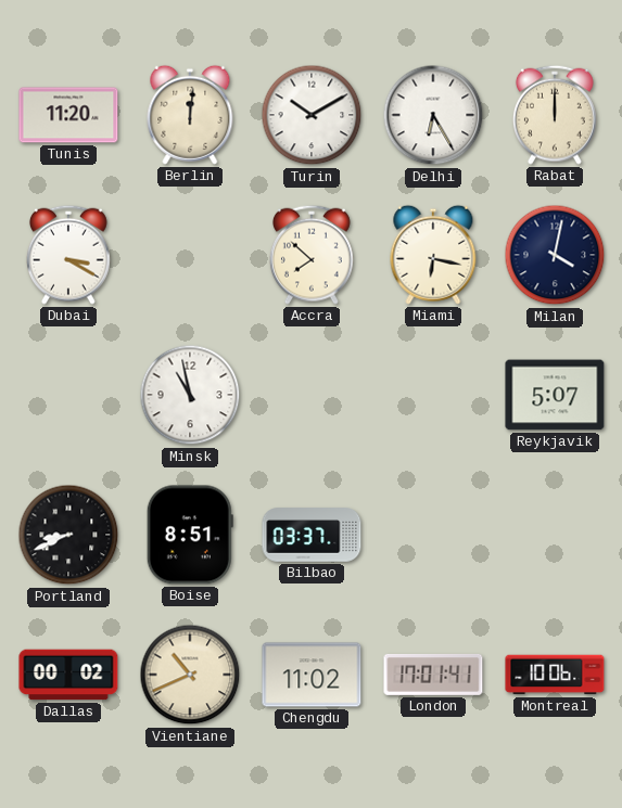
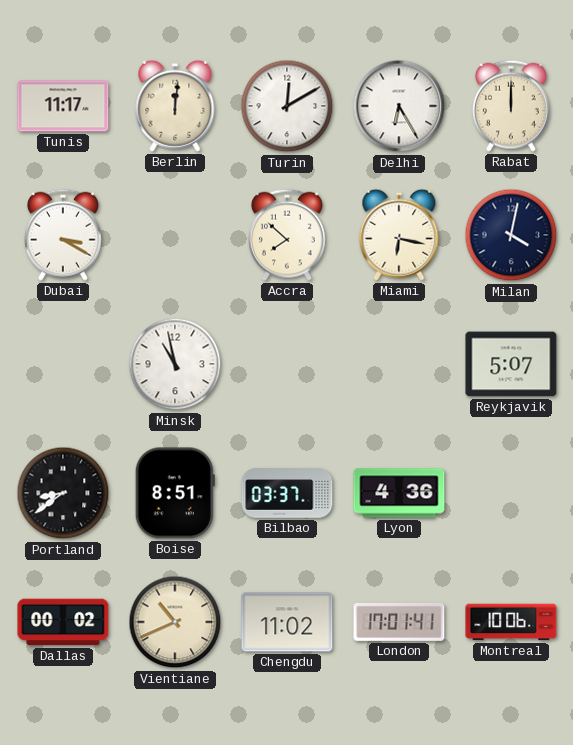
Tunis: 11:20 -> 11:17
Turin: 10:10 -> 12:10
Portland: 8:41 -> 8:39
Lyon: none -> 4:36
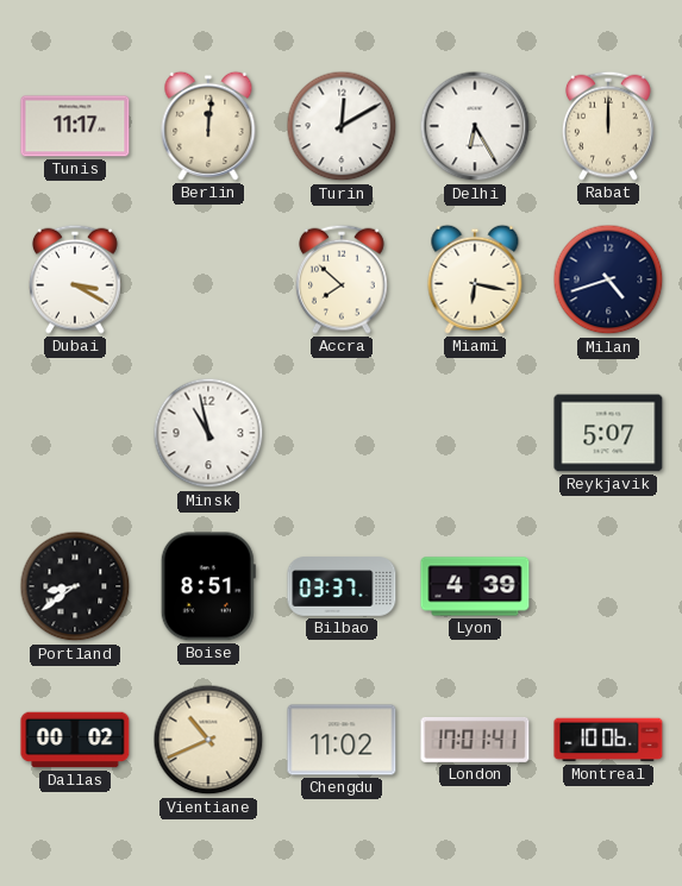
Milan: 4:02 -> 4:42
Lyon: 4:36 -> 4:39
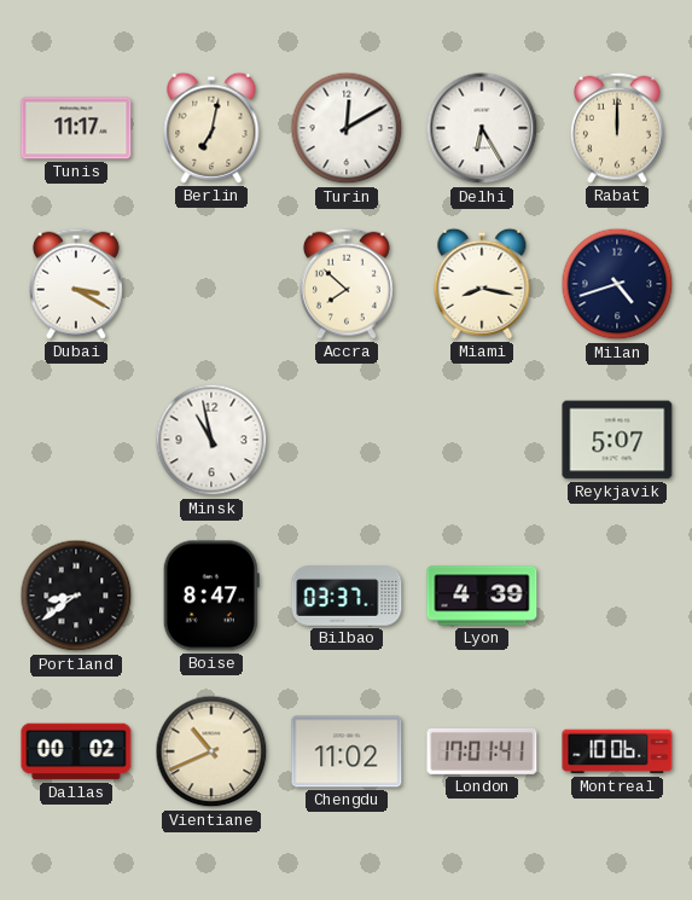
Berlin: 12:01 -> 7:02
Miami: 6:17 -> 8:17
Boise: 8:51 -> 8:47
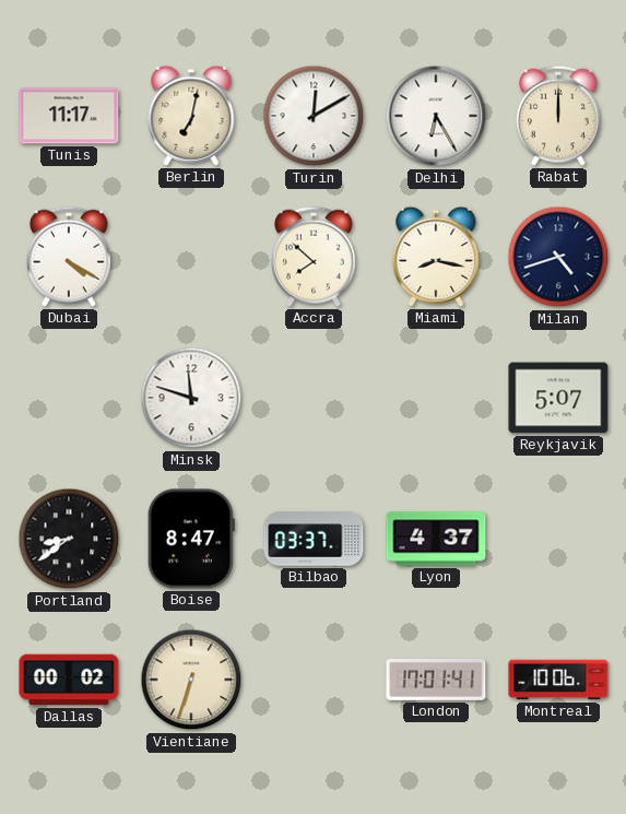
Dubai: 3:20 -> 4:20
Minsk: 10:58 -> 11:48
Lyon: 4:39 -> 4:37
Vientiane: 10:41 -> 6:33
Chengdu: 11:02 -> none
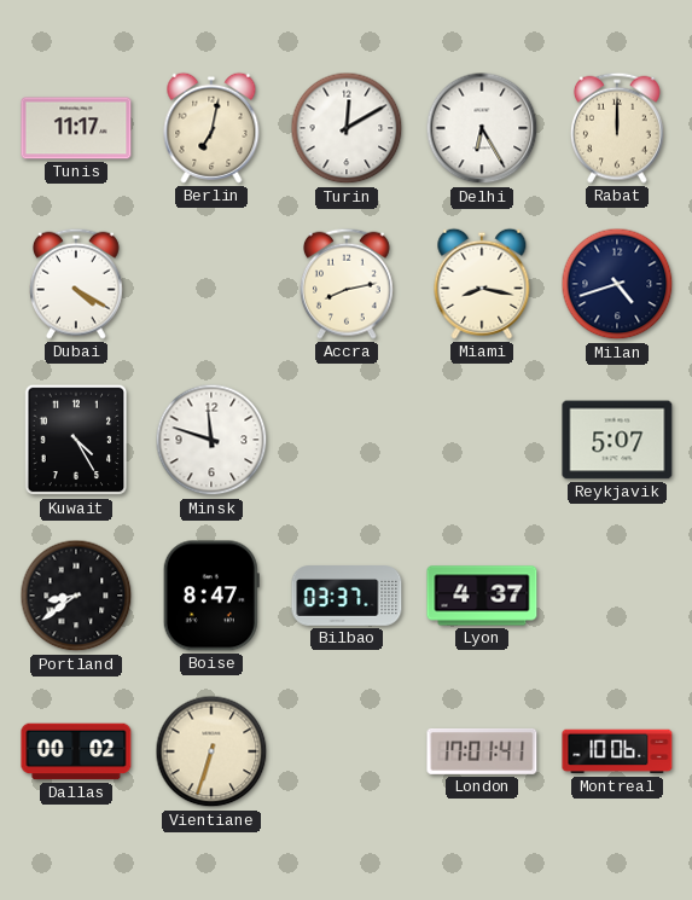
Accra: 7:52 -> 8:13
Kuwait: none -> 4:25
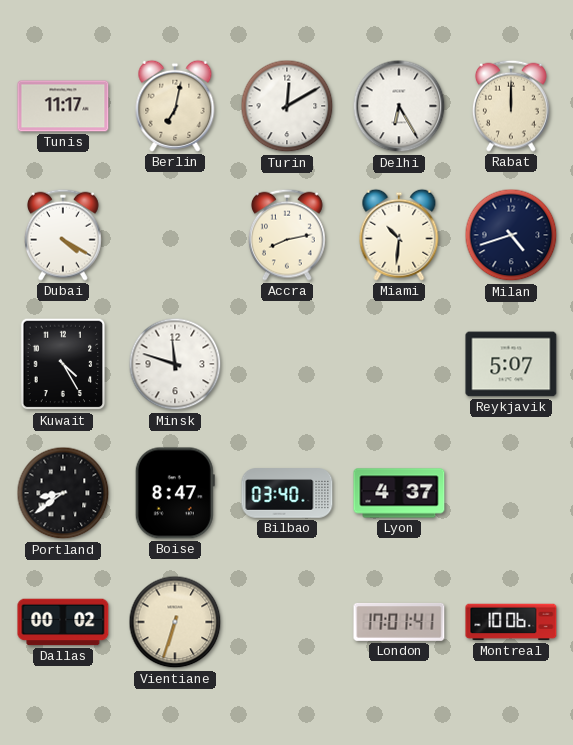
Miami: 8:17 -> 10:31
Bilbao: 03:37 -> 03:40
